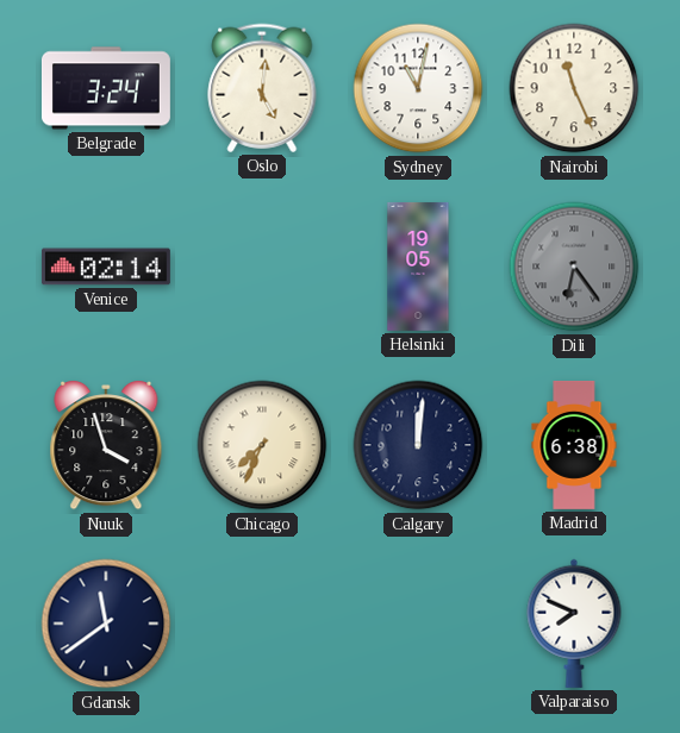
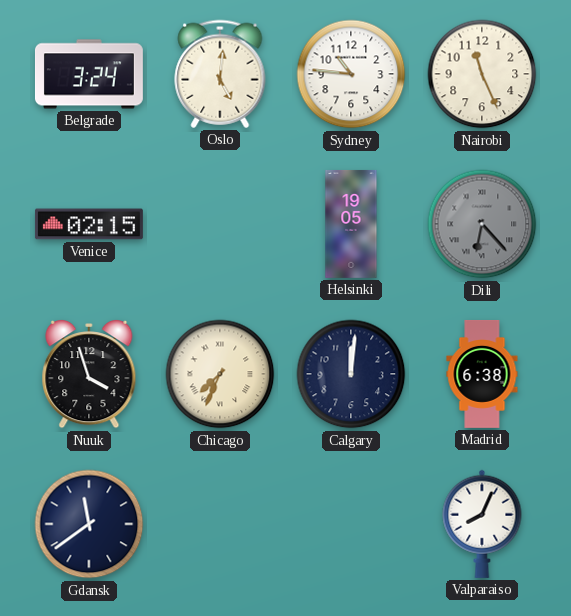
Sydney: 11:02 -> 10:46
Venice: 02:14 -> 02:15
Dili: 6:24 -> 6:23
Valparaiso: 7:49 -> 8:04
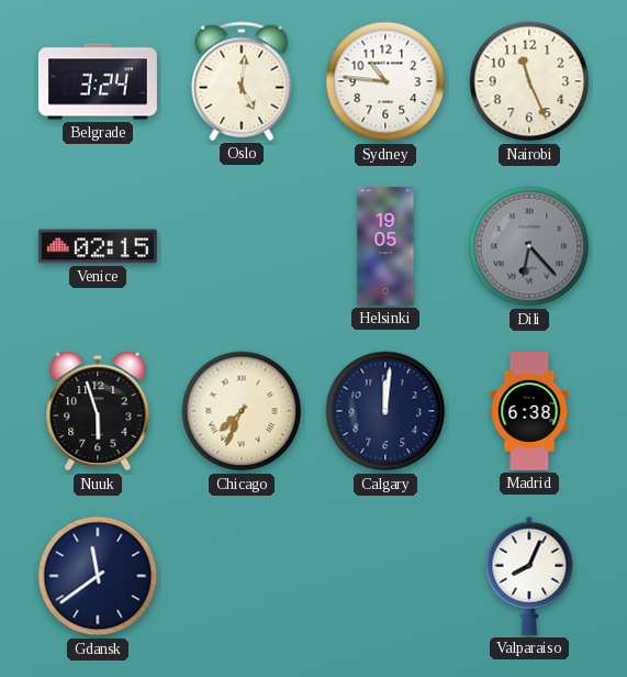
Nuuk: 3:57 -> 5:57
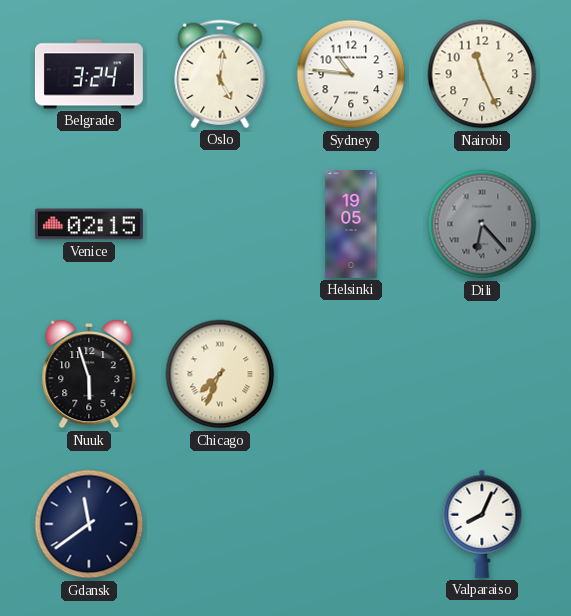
Calgary: 12:01 -> none
Madrid: 6:38 -> none
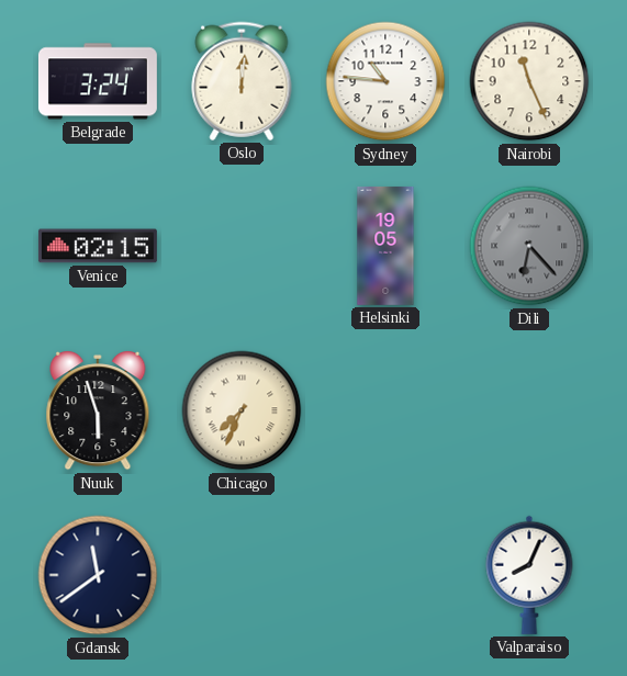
Oslo: 5:01 -> 12:01
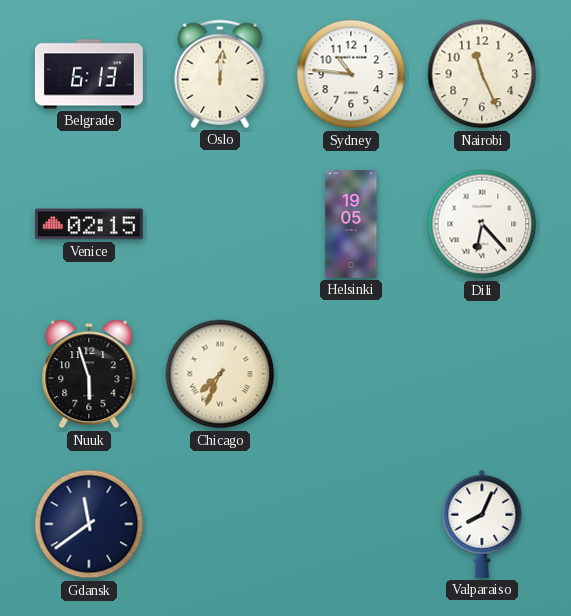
Belgrade: 3:24 -> 6:13
Dili dial: grey -> white
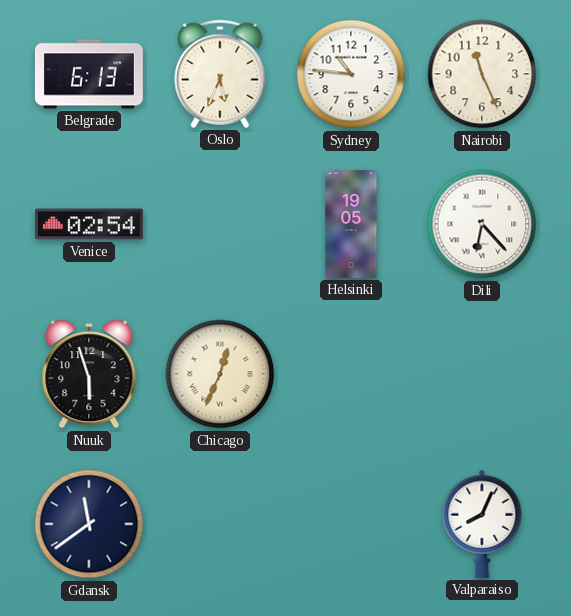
Oslo: 12:01 -> 5:34
Venice: 02:15 -> 02:54
Chicago: 7:34 -> 12:34
